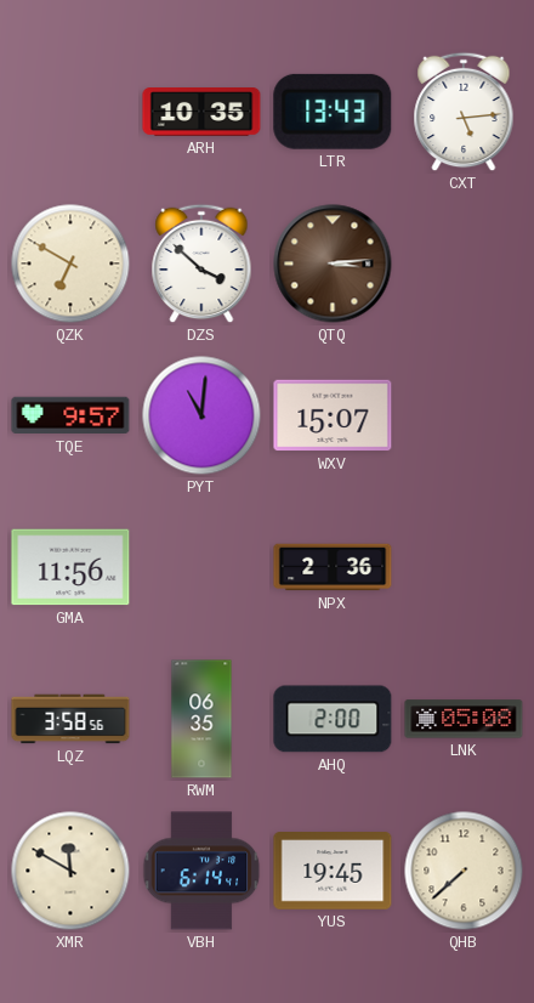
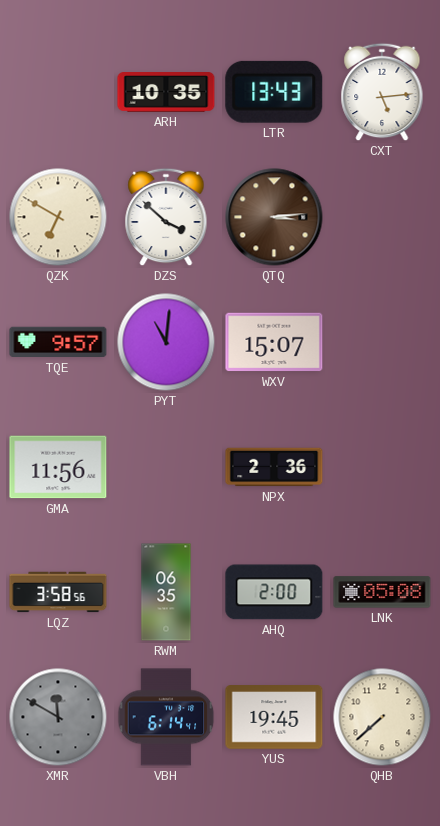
XMR dial: cream -> grey
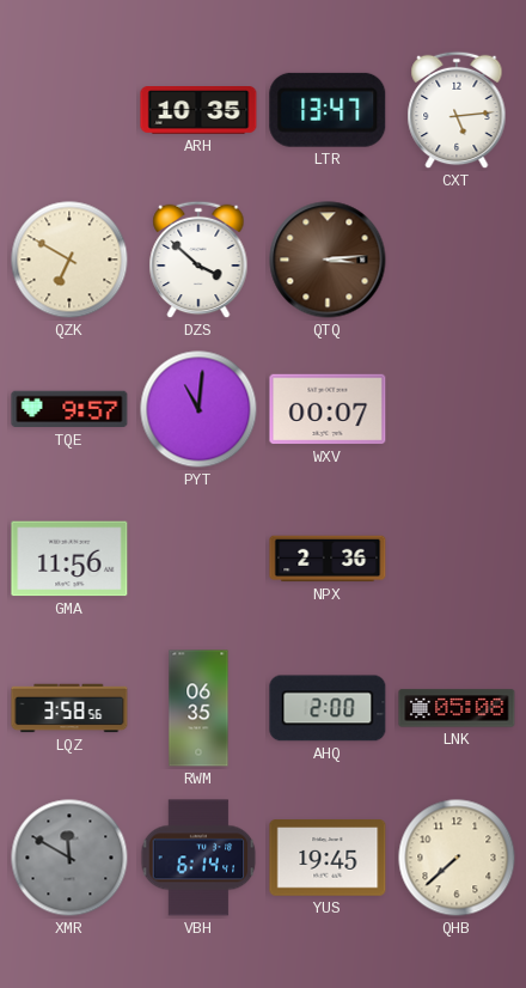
LTR: 13:43 -> 13:47
WXV: 15:07 -> 00:07
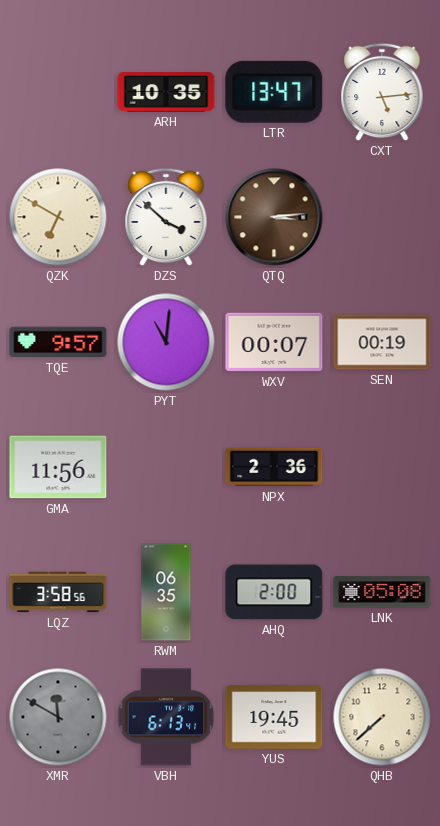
SEN: none -> 00:19
VBH: 6:14 -> 6:13
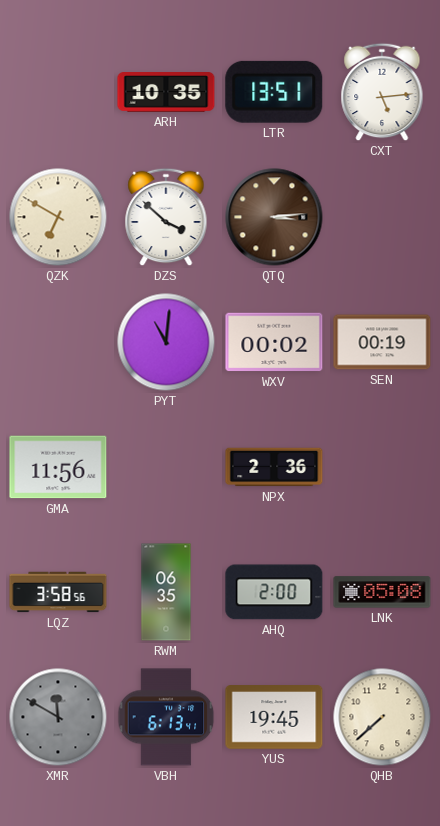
LTR: 13:47 -> 13:51
TQE: 9:57 -> none
WXV: 00:07 -> 00:02
